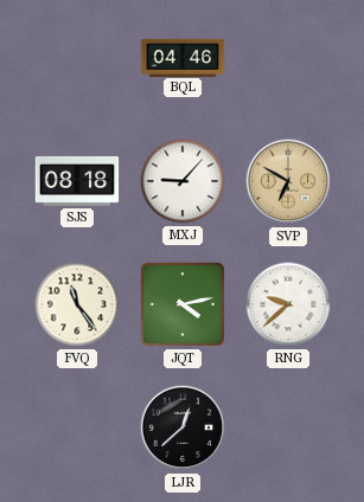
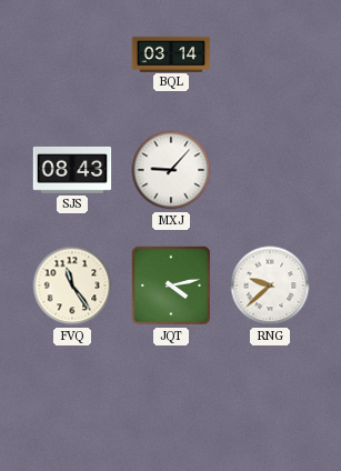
BQL: 04:46 -> 03:14
SJS: 08:18 -> 08:43
SVP: 6:50 -> none
LJR: 12:38 -> none
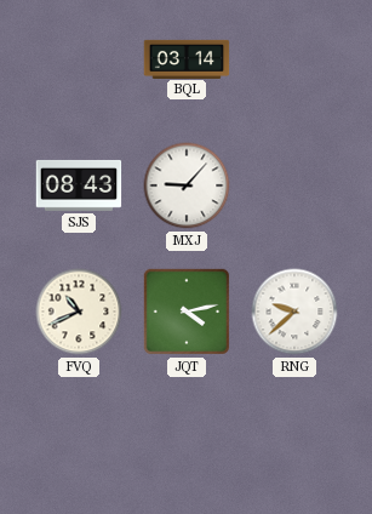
FVQ: 11:24 -> 10:41
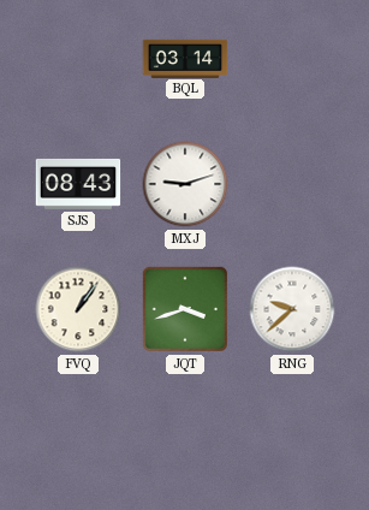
MXJ: 9:07 -> 9:12
FVQ: 10:41 -> 1:06
JQT: 4:13 -> 3:42
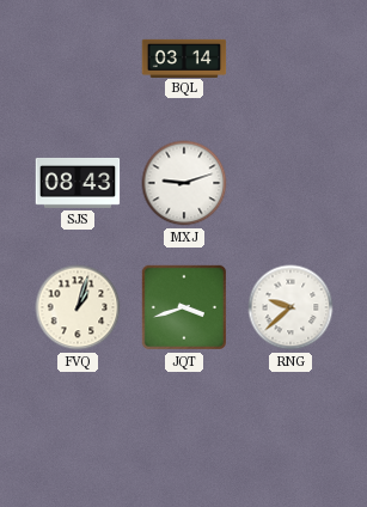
FVQ: 1:06 -> 1:03
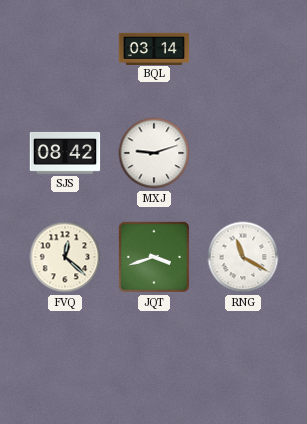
SJS: 08:43 -> 08:42
FVQ: 1:03 -> 12:22
RNG: 9:38 -> 11:20
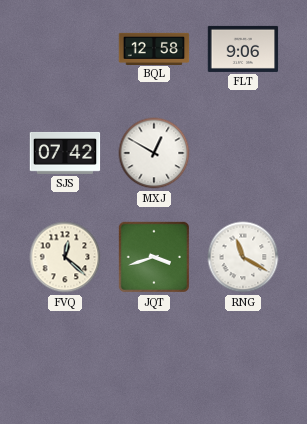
BQL: 03:14 -> 12:58
FLT: none -> 9:06
SJS: 08:42 -> 07:42
MXJ: 9:12 -> 12:50
